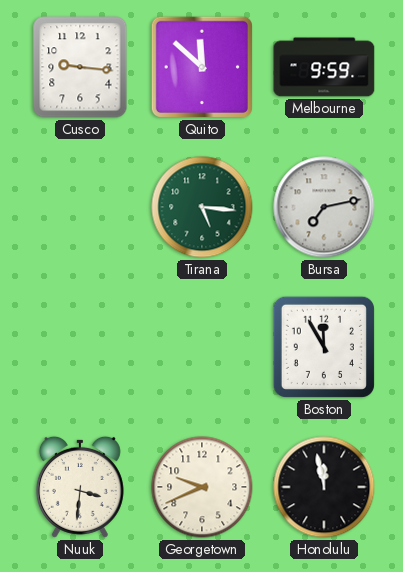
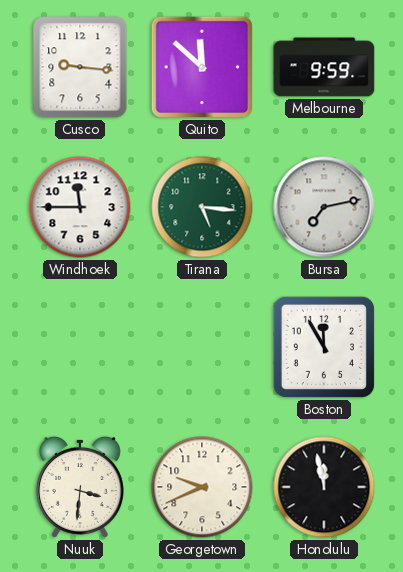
Windhoek: none -> 11:45
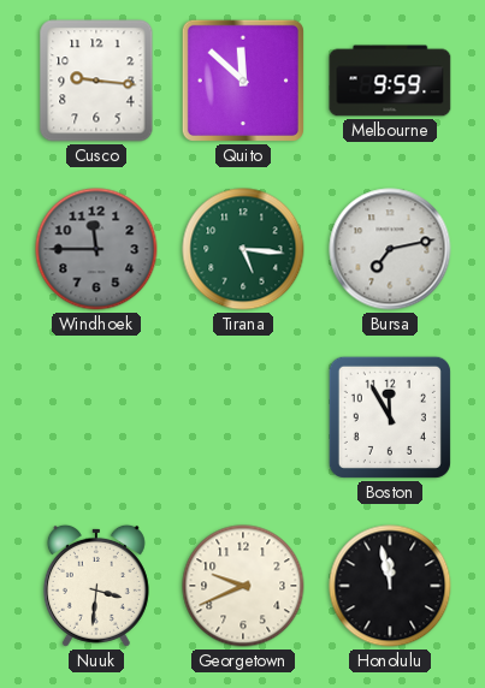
Windhoek dial: white -> grey
